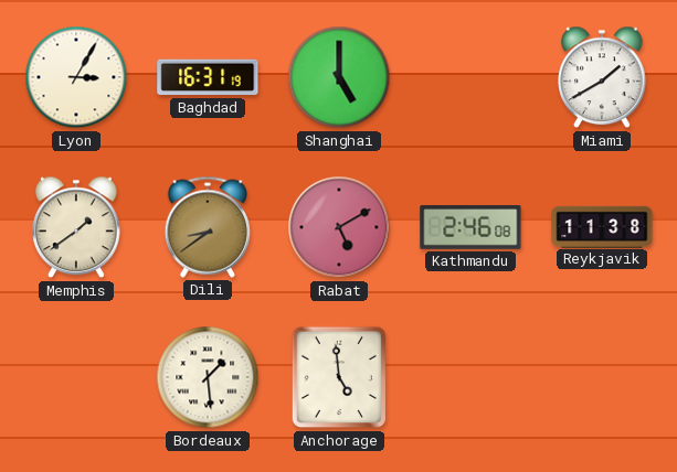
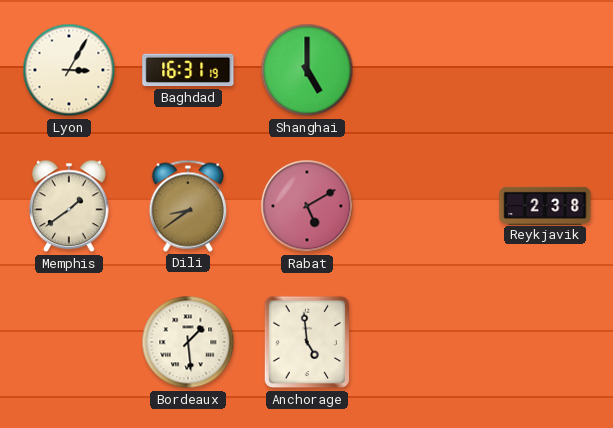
Miami: 1:40 -> none
Kathmandu: 2:46 -> none
Reykjavik: 11:38 -> 2:38
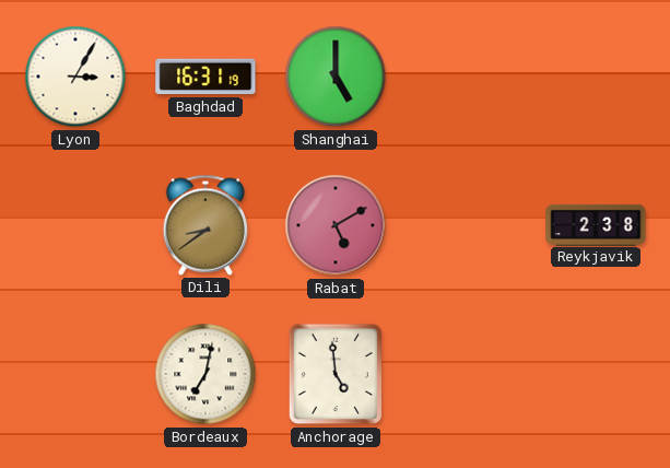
Memphis: 1:39 -> none
Bordeaux: 1:29 -> 7:02
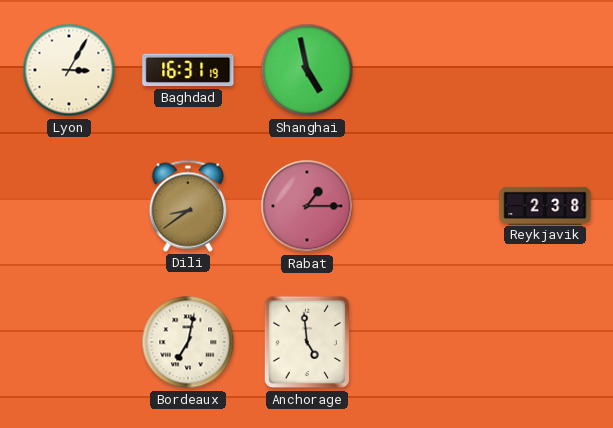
Shanghai: 5:00 -> 4:58
Rabat: 5:10 -> 1:15
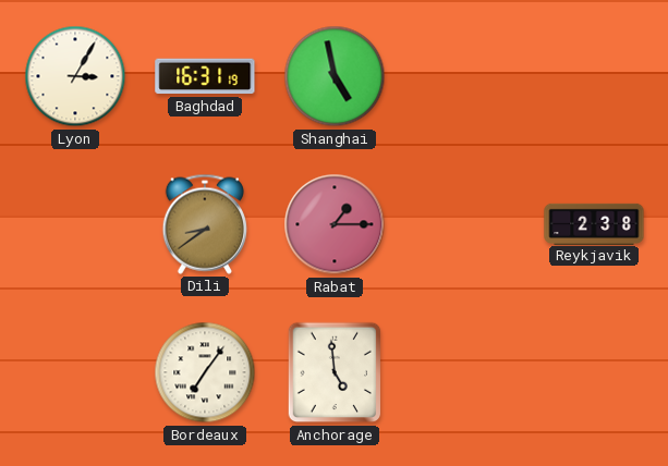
Bordeaux: 7:02 -> 7:06
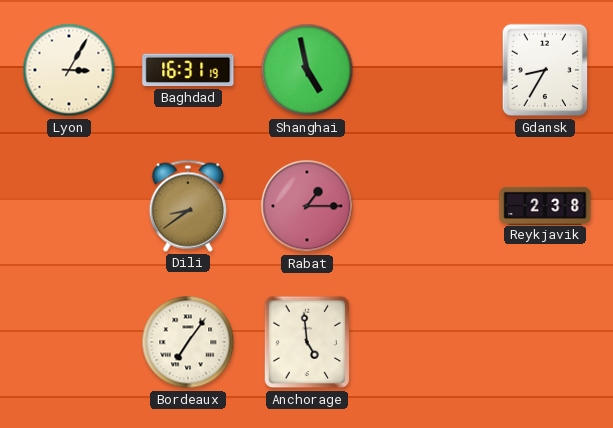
Gdansk: none -> 8:35
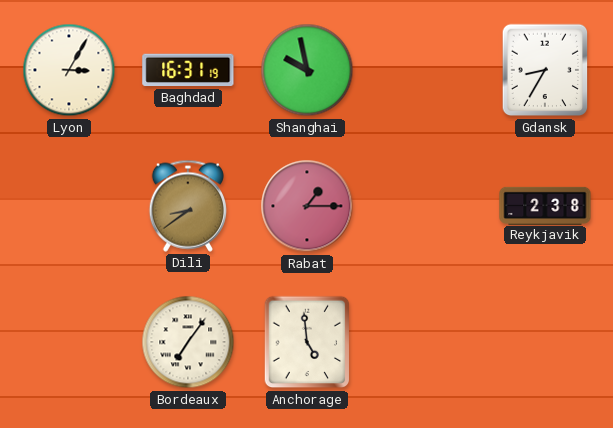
Shanghai: 4:58 -> 9:58
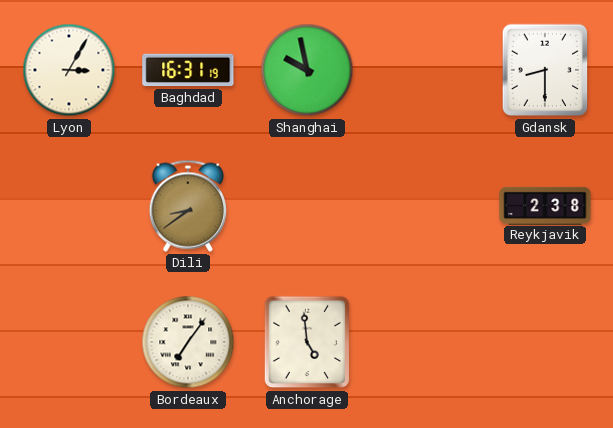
Gdansk: 8:35 -> 8:30
Rabat: 1:15 -> none
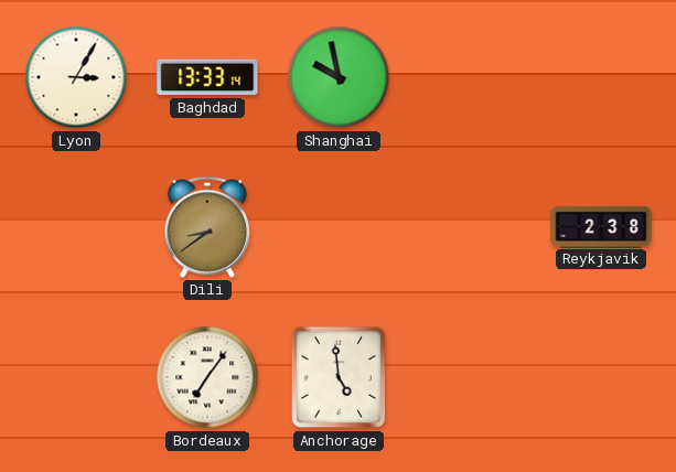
Baghdad: 16:31 -> 13:33
Gdansk: 8:30 -> none
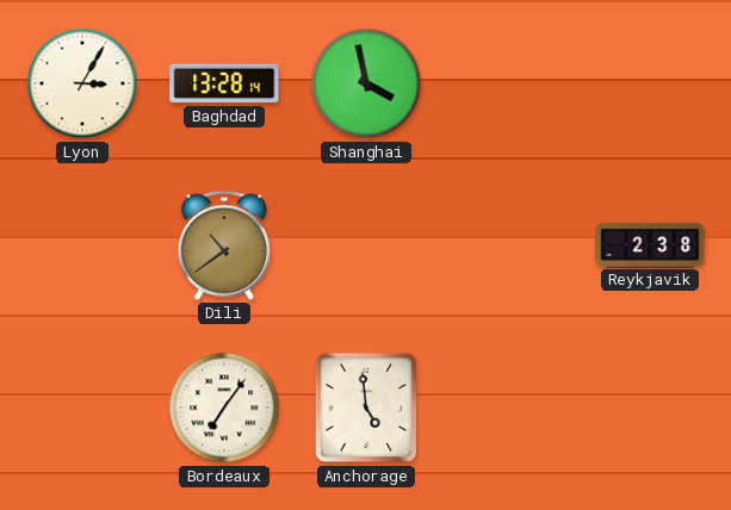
Baghdad: 13:33 -> 13:28
Shanghai: 9:58 -> 3:58
Dili: 8:39 -> 10:39
